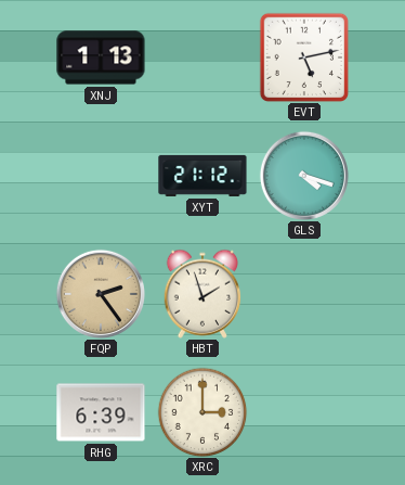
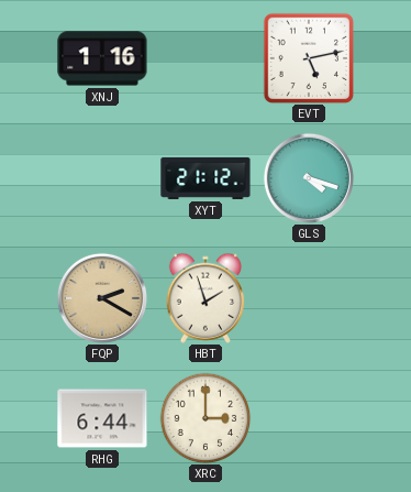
XNJ: 1:13 -> 1:16
FQP: 2:24 -> 2:20
RHG: 6:39 -> 6:44
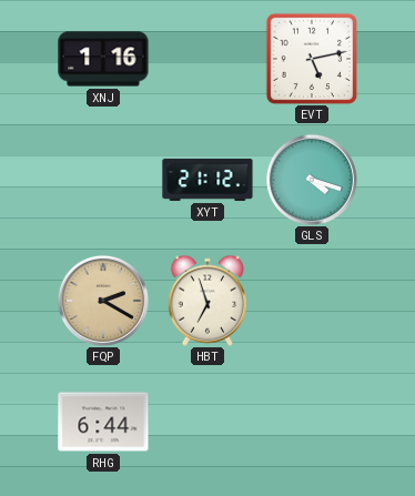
HBT: 1:57 -> 6:57
XRC: 3:00 -> none
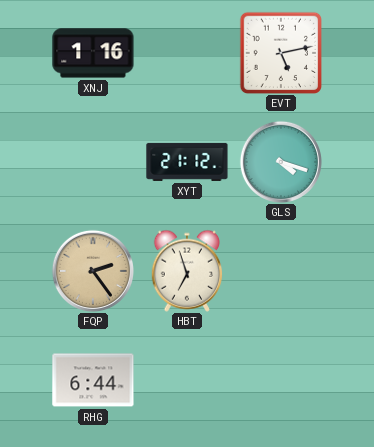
FQP: 2:20 -> 2:24
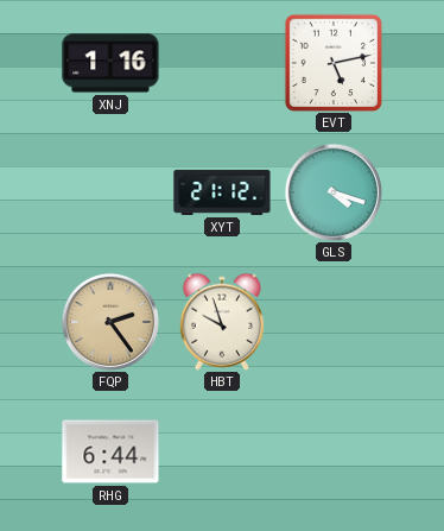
HBT: 6:57 -> 9:57
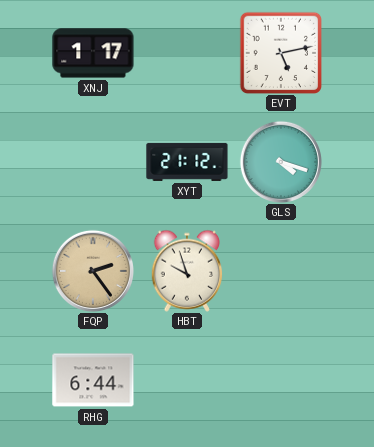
XNJ: 1:16 -> 1:17
